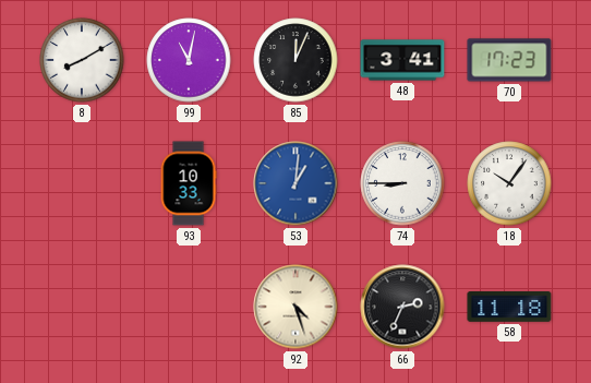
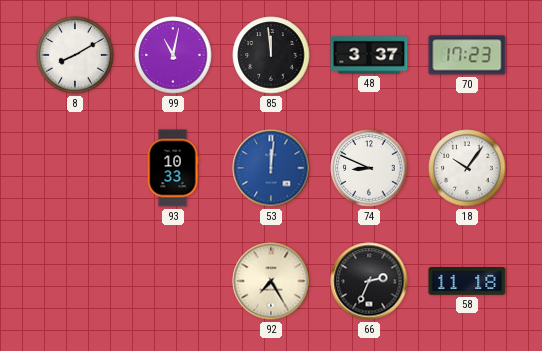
85: 12:04 -> 11:59
48: 3:41 -> 3:37
53: 1:01 -> 12:01
74: 8:45 -> 8:49
92: 4:27 -> 7:25
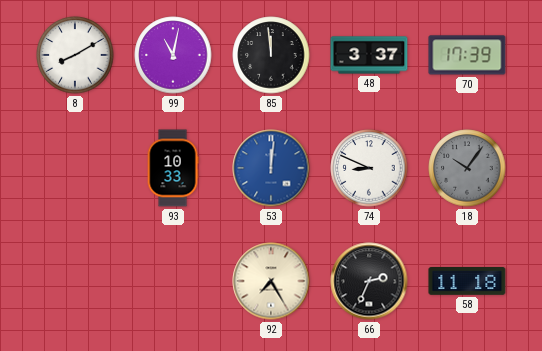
70: 17:23 -> 17:39
18 dial: white -> grey
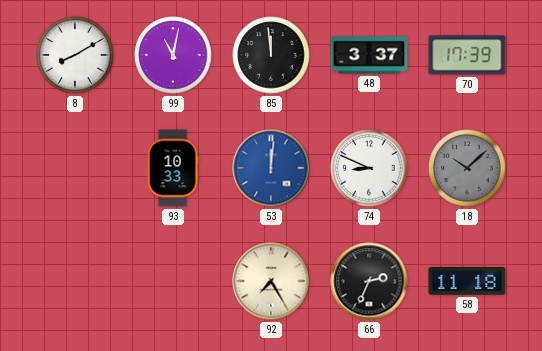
18: 10:06 -> 10:08
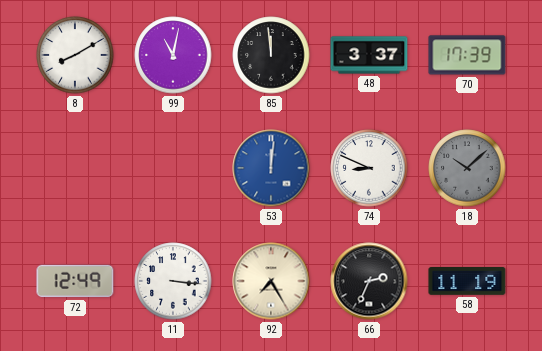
93: 10:33 -> none
72: none -> 12:49
11: none -> 3:16
58: 11:18 -> 11:19
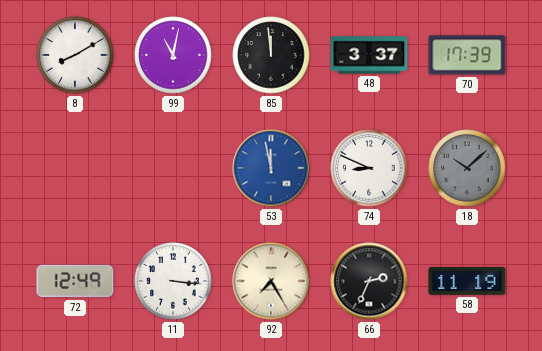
53: 12:01 -> 11:58
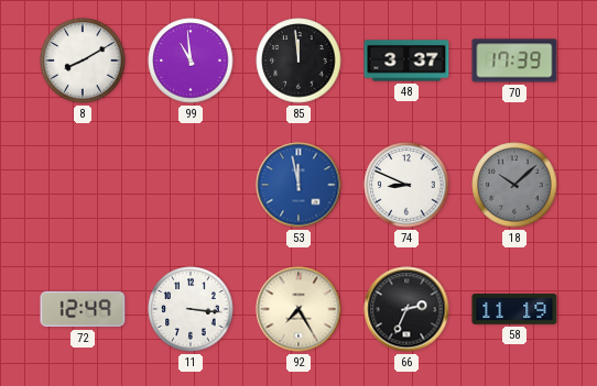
99: 11:02 -> 10:59
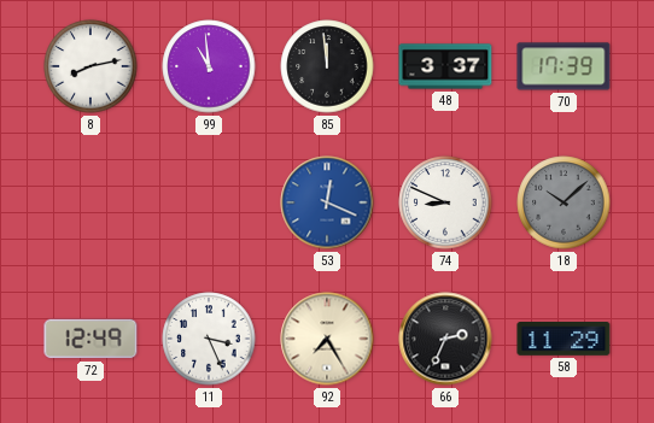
8: 8:10 -> 8:13
53: 11:58 -> 12:19
11: 3:16 -> 3:26
58: 11:19 -> 11:29
